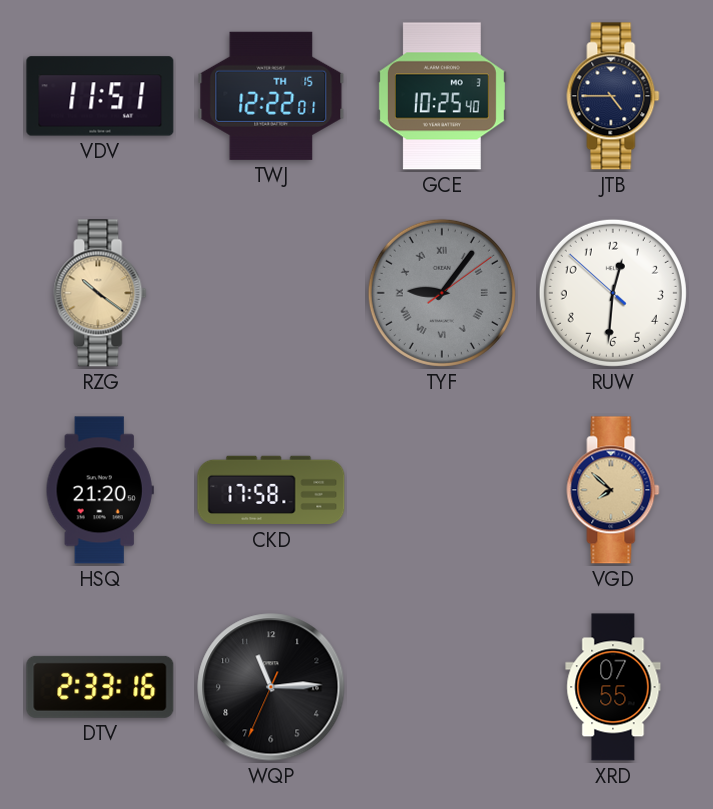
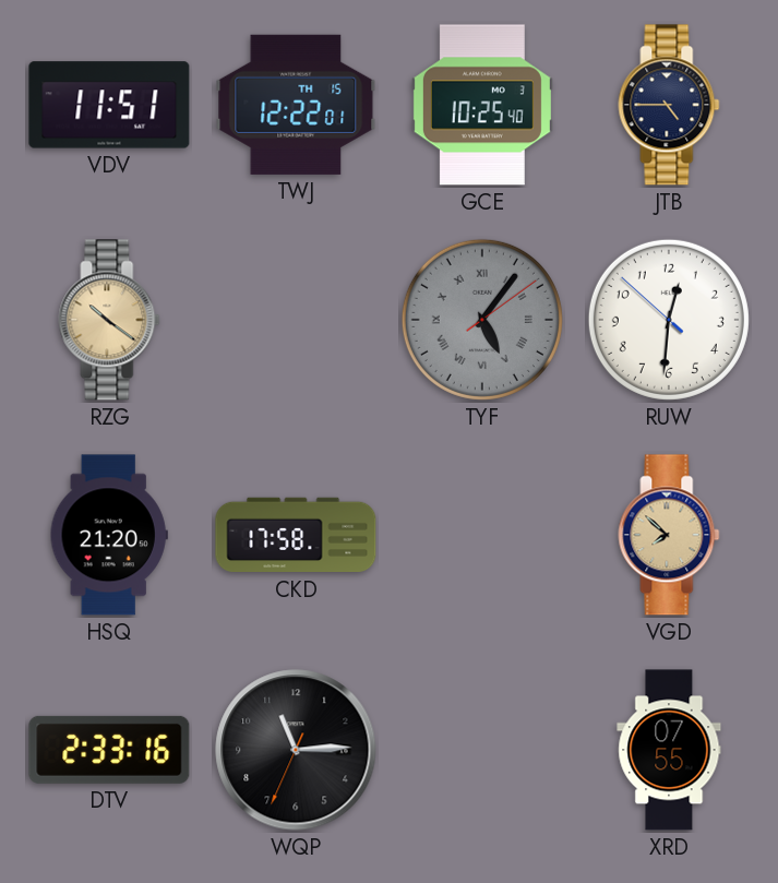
TYF: 9:06 -> 5:06
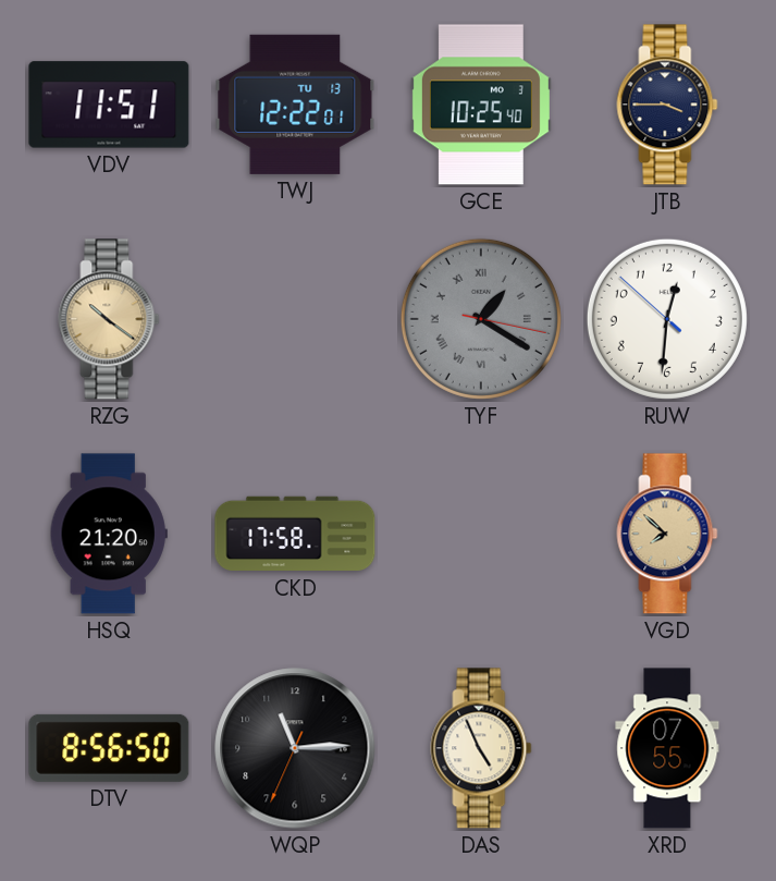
TWJ date: TH 15 -> TU 13
JTB: 4:45 -> 3:45
TYF: 5:06 -> 1:20
DTV: 2:33 -> 8:56
DAS: none -> 4:56
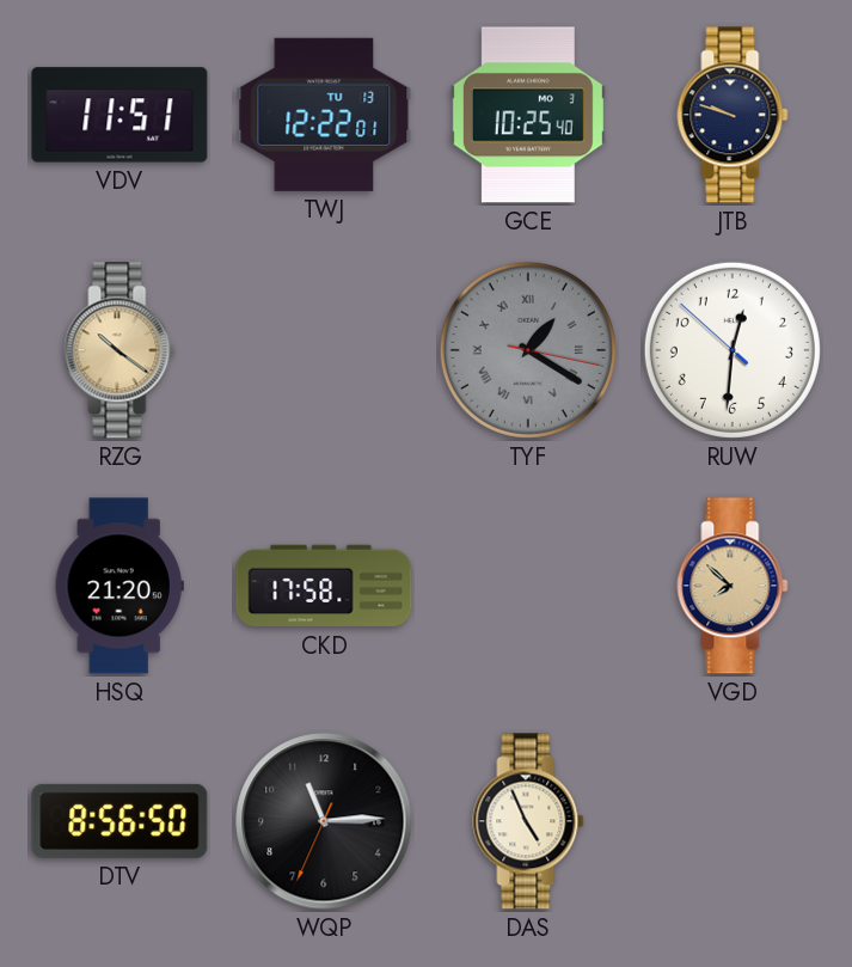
JTB: 3:45 -> 9:48
XRD: 07:55 -> none
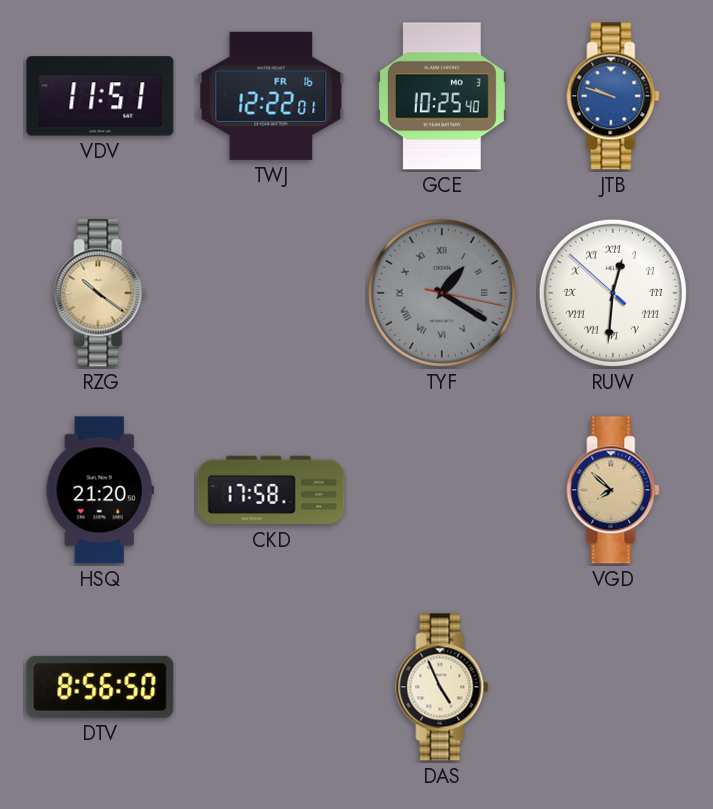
TWJ date: TU 13 -> FR 16
JTB dial: navy -> blue
RUW numerals: Arabic -> Roman
WQP: 11:14 -> none
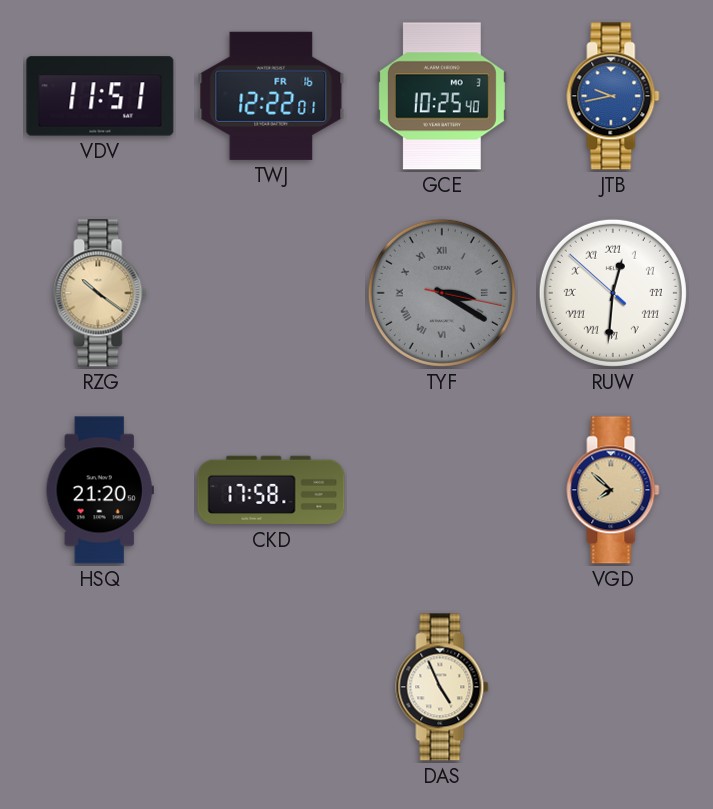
JTB: 9:48 -> 9:43
TYF: 1:20 -> 3:20
DTV: 8:56 -> none
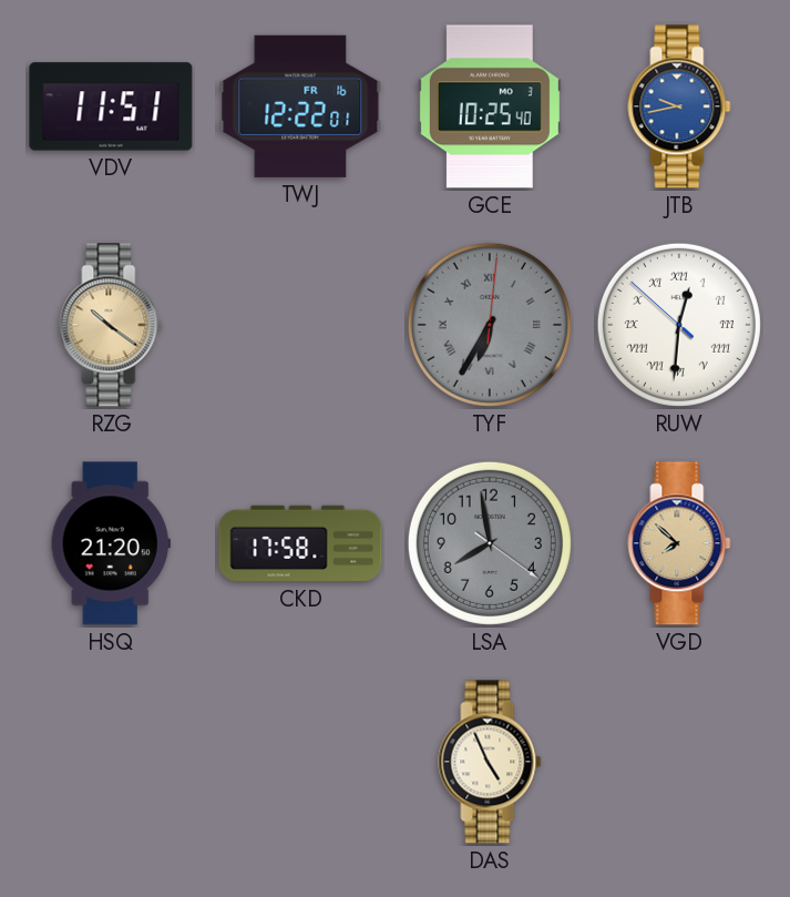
TYF: 3:20 -> 6:35
LSA: none -> 7:58
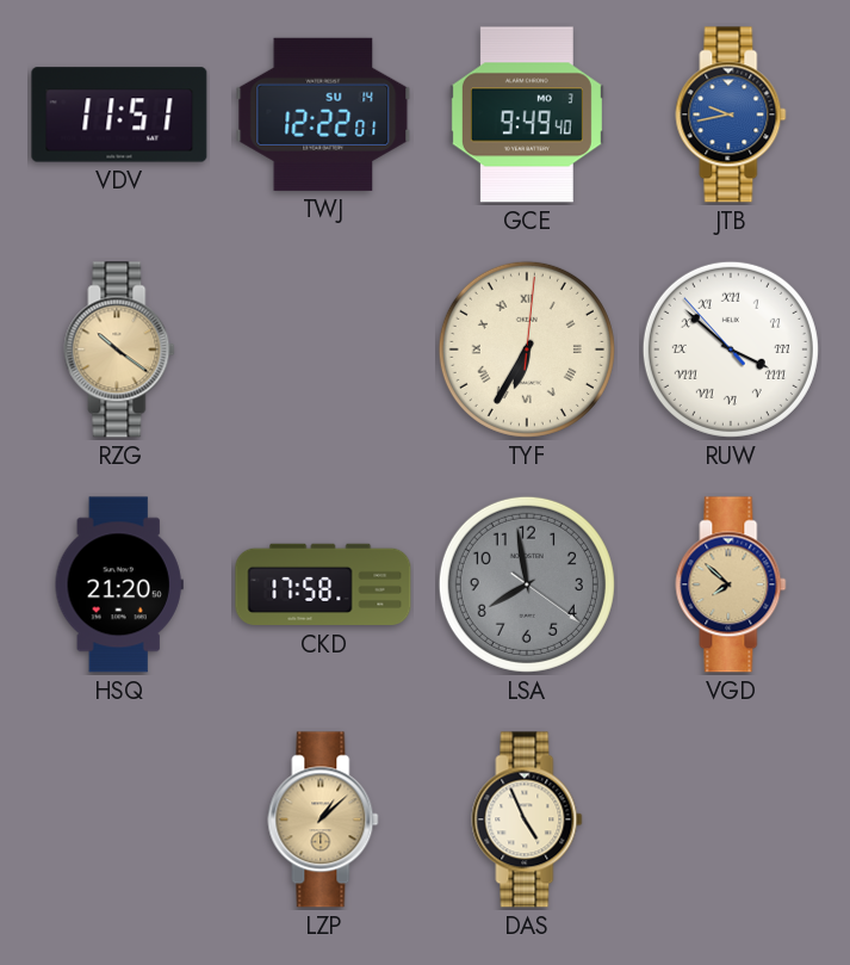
TWJ date: FR 16 -> SU 14
GCE: 10:25 -> 9:49
TYF dial: grey -> cream
RUW: 12:30 -> 3:51
LZP: none -> 1:08
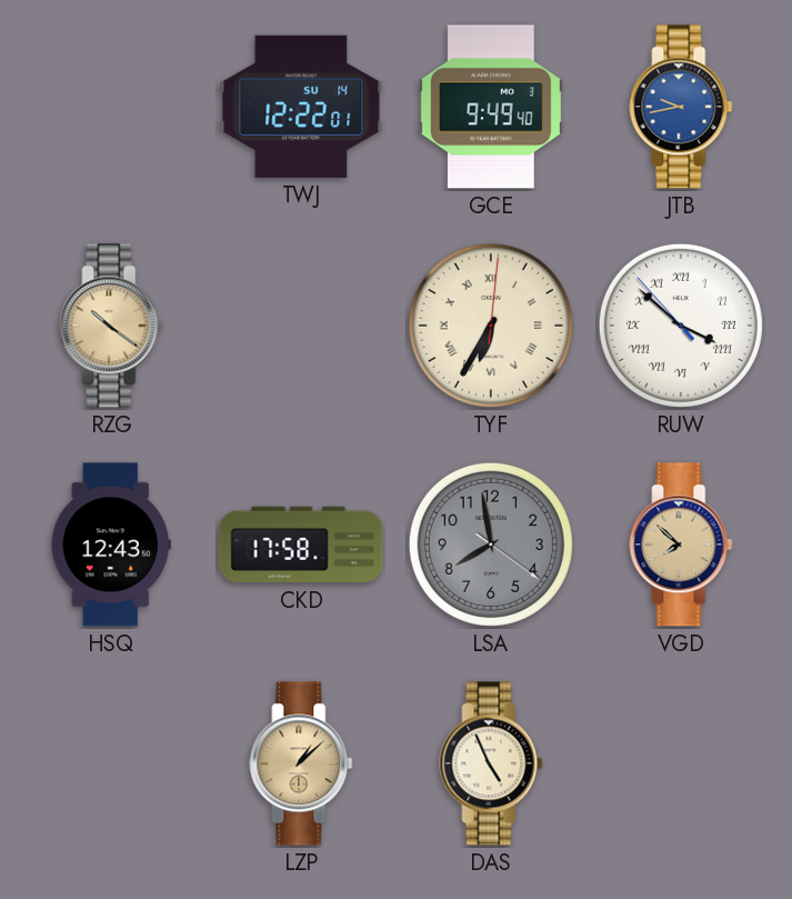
VDV: 11:51 -> none
HSQ: 21:20 -> 12:43
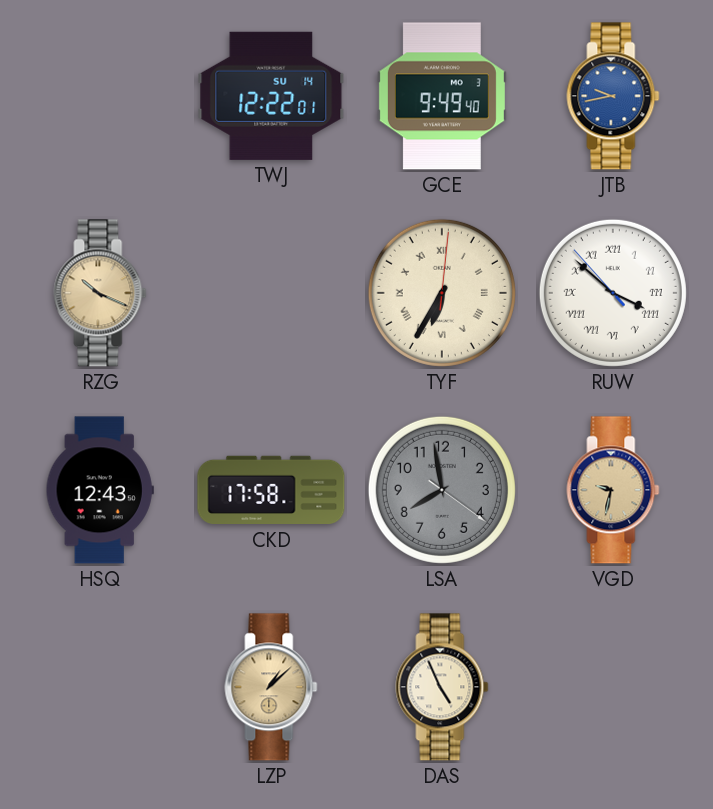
RZG: 10:21 -> 10:19
VGD: 7:52 -> 9:32
